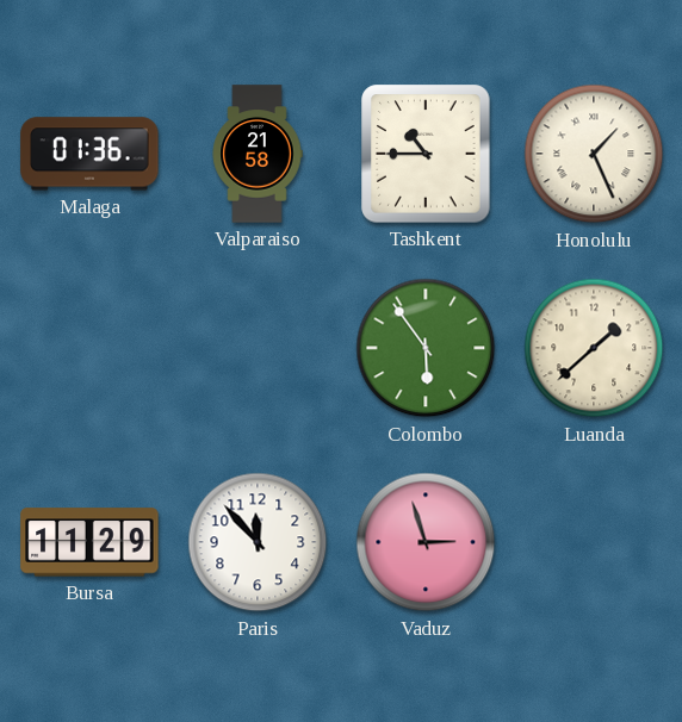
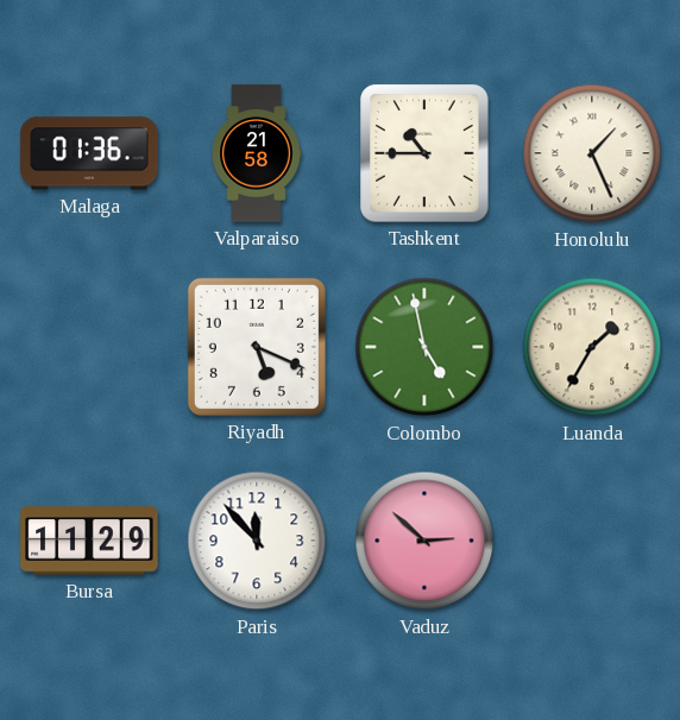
Riyadh: none -> 5:19
Colombo: 5:54 -> 4:58
Luanda: 1:38 -> 1:35
Vaduz: 2:57 -> 2:52
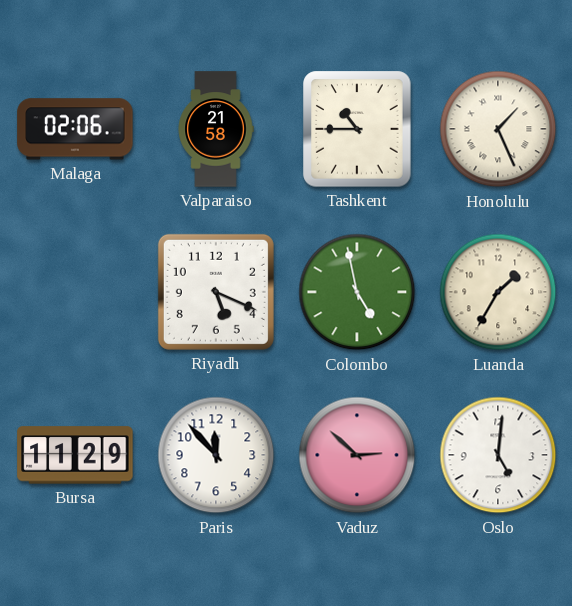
Malaga: 01:36 -> 02:06
Oslo: none -> 5:01
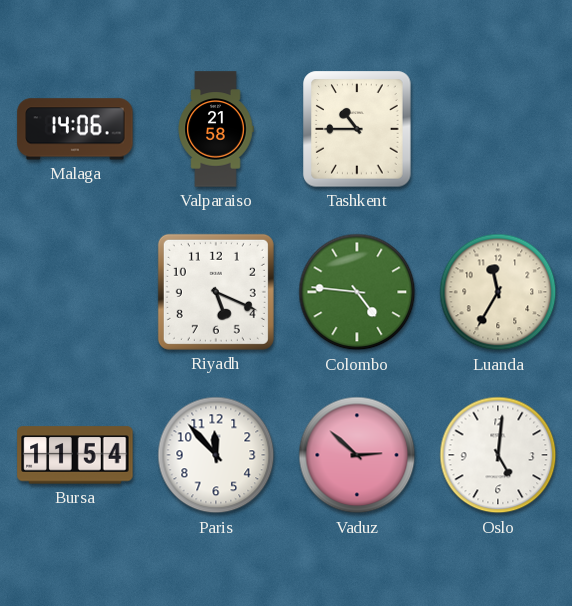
Malaga: 02:06 -> 14:06
Honolulu: 1:26 -> none
Colombo: 4:58 -> 4:46
Luanda: 1:35 -> 11:35
Bursa: 11:29 -> 11:54
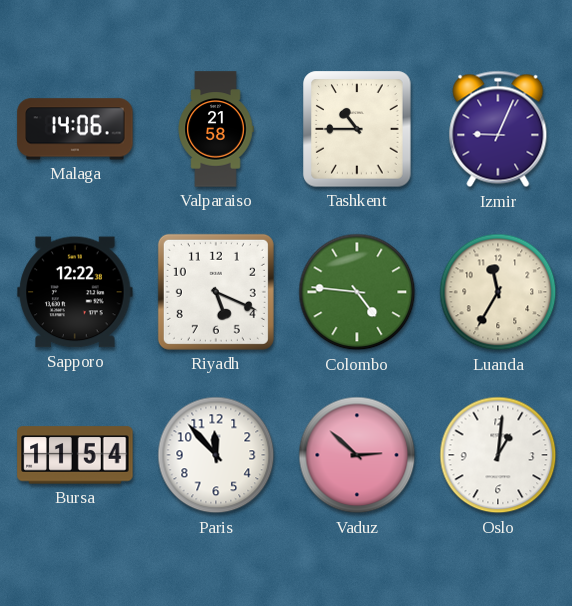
Izmir: none -> 9:04
Sapporo: none -> 12:22
Oslo: 5:01 -> 1:01
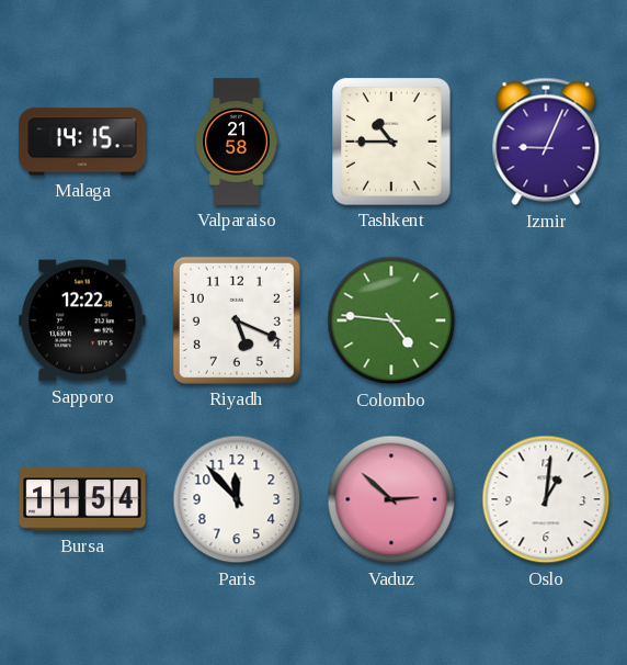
Malaga: 14:06 -> 14:15
Luanda: 11:35 -> none
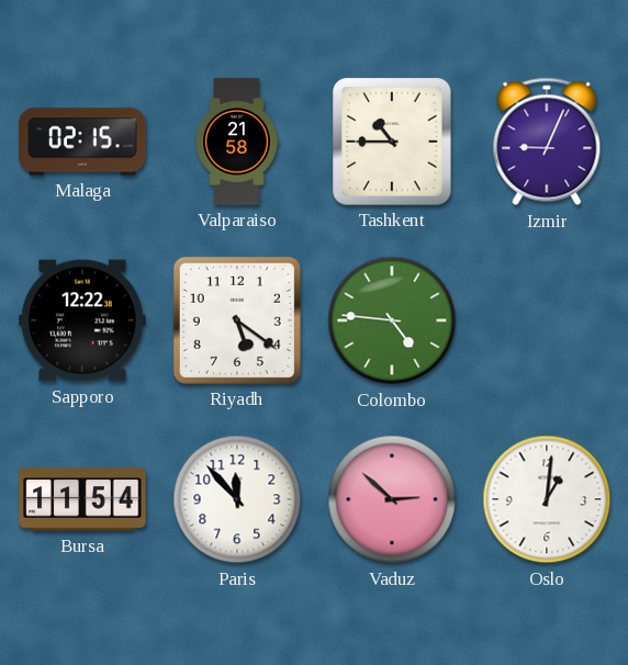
Malaga: 14:15 -> 02:15
Riyadh: 5:19 -> 5:21
